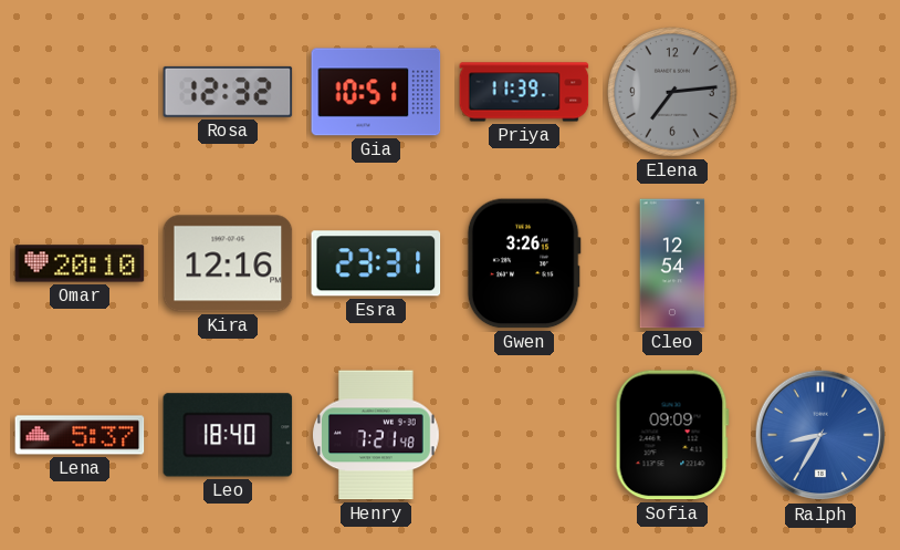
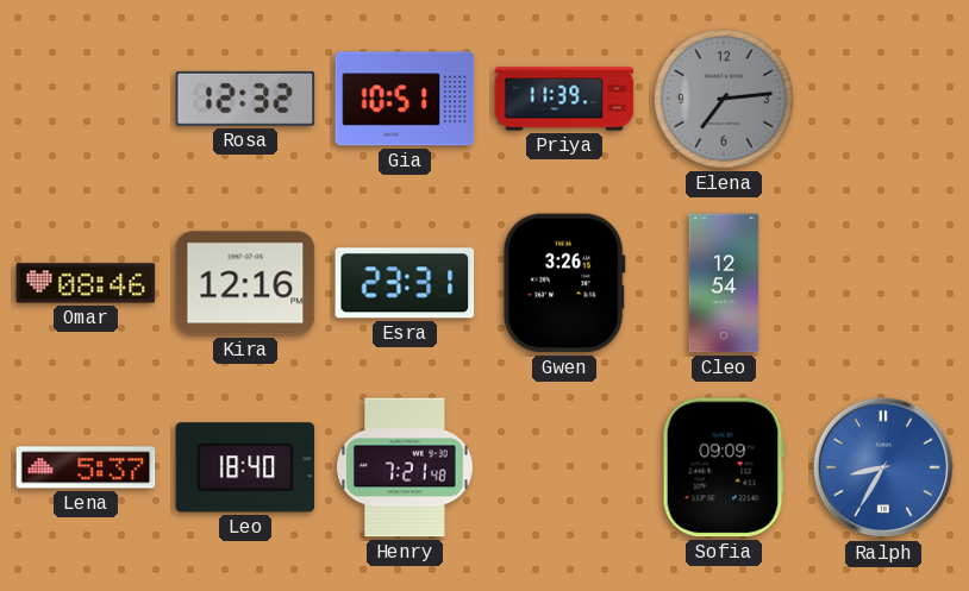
Omar: 20:10 -> 08:46
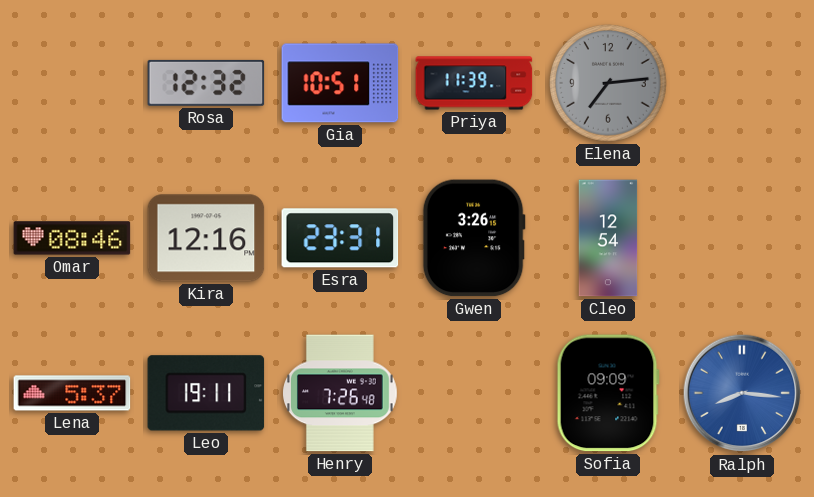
Leo: 18:40 -> 19:11
Henry: 7:21 -> 7:26
Ralph: 8:35 -> 8:16
